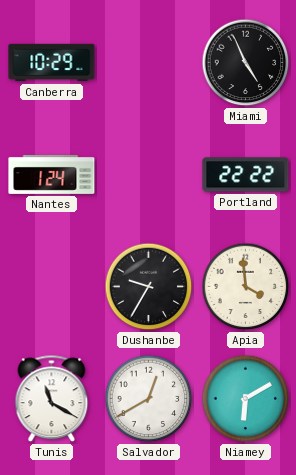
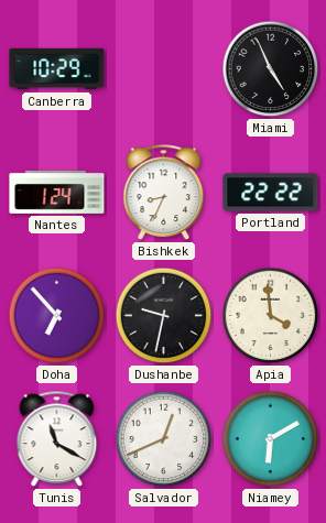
Bishkek: none -> 8:34
Doha: none -> 6:53
Dushanbe: 9:35 -> 9:32
Salvador: 12:40 -> 12:41
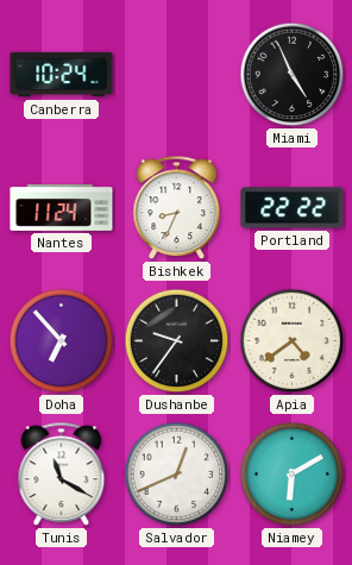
Canberra: 10:29 -> 10:24
Nantes: 1:24 -> 11:24
Dushanbe: 9:32 -> 9:36
Apia: 3:59 -> 4:39
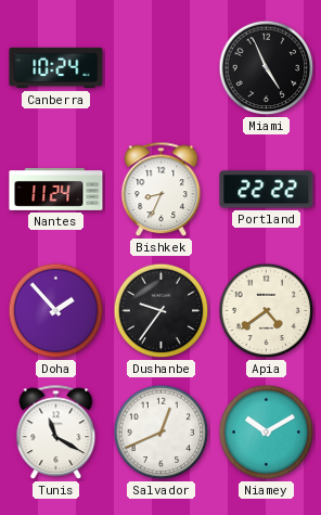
Doha: 6:53 -> 1:53
Niamey: 6:10 -> 10:10
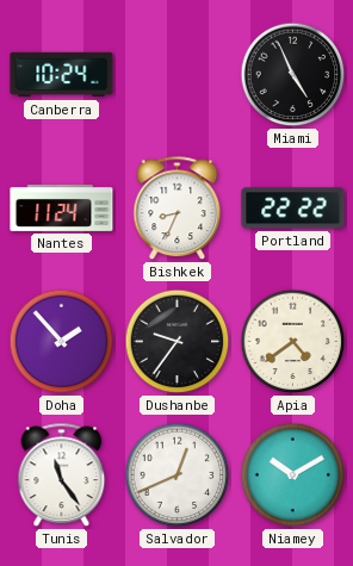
Tunis: 11:20 -> 11:24
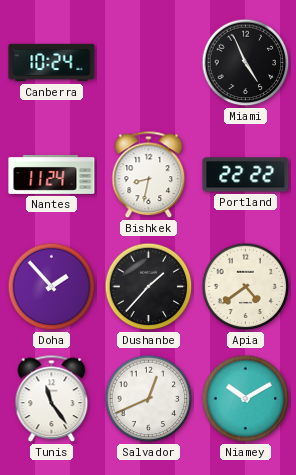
Bishkek: 8:34 -> 8:32
Dushanbe: 9:36 -> 1:37
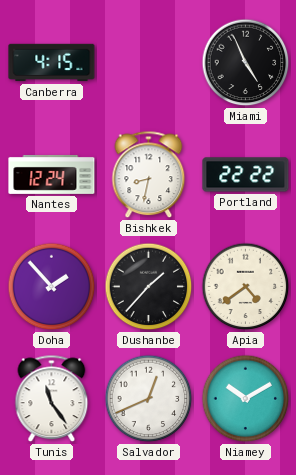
Canberra: 10:24 -> 4:15
Nantes: 11:24 -> 12:24
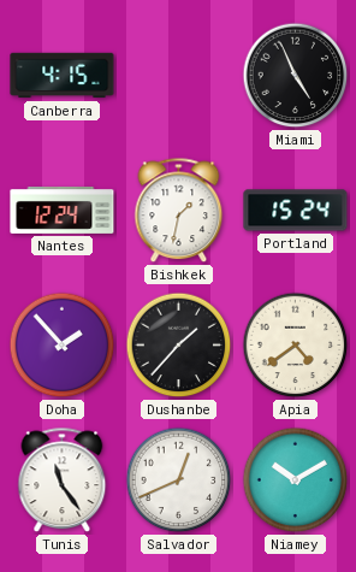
Bishkek: 8:32 -> 1:32
Portland: 22:22 -> 15:24
